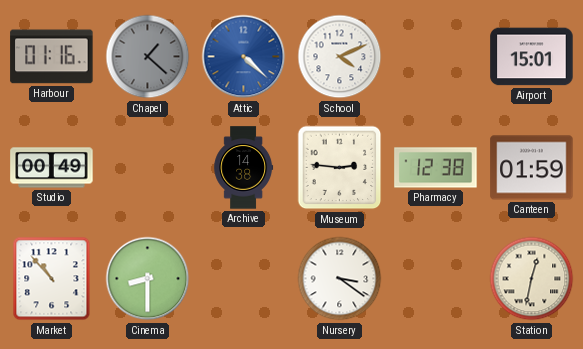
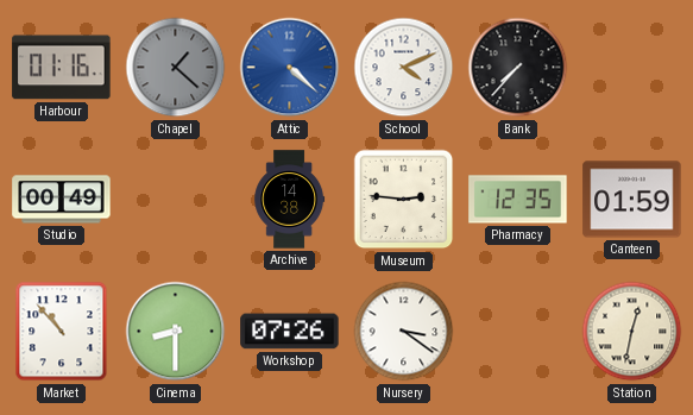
Bank: none -> 7:37
Airport: 15:01 -> none
Pharmacy: 12:38 -> 12:35
Workshop: none -> 07:26
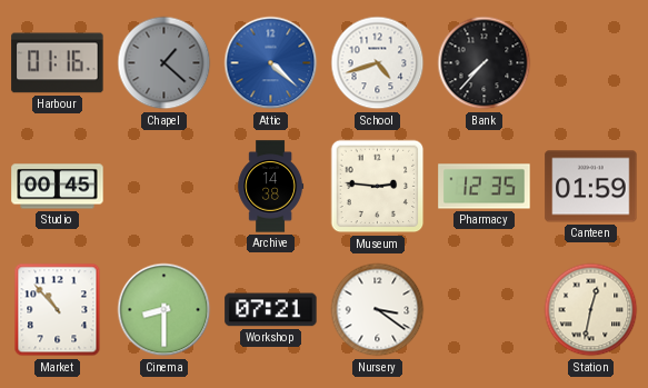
School: 4:11 -> 4:42
Studio: 00:49 -> 00:45
Workshop: 07:26 -> 07:21
